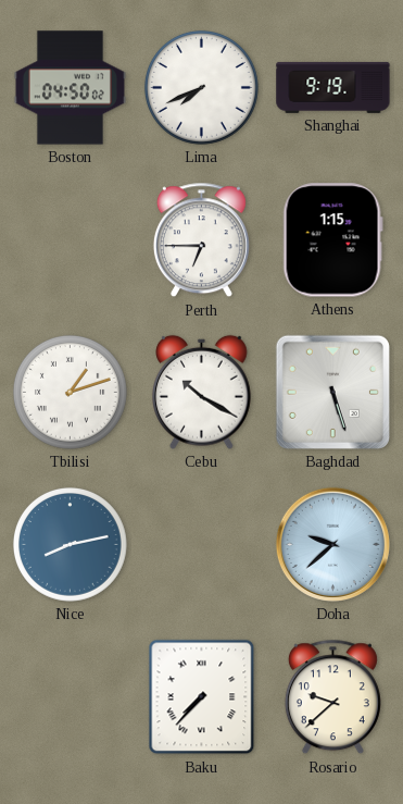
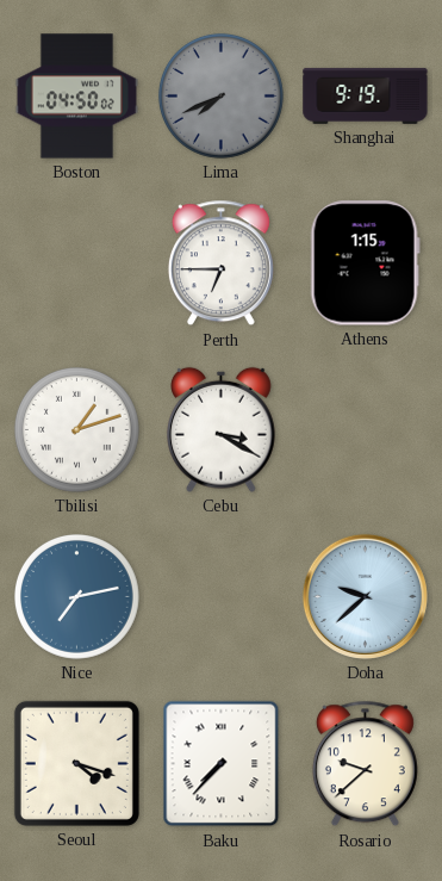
Lima dial: white -> grey
Cebu: 10:20 -> 3:20
Baghdad: 5:27 -> none
Nice: 8:13 -> 7:13
Seoul: none -> 4:18
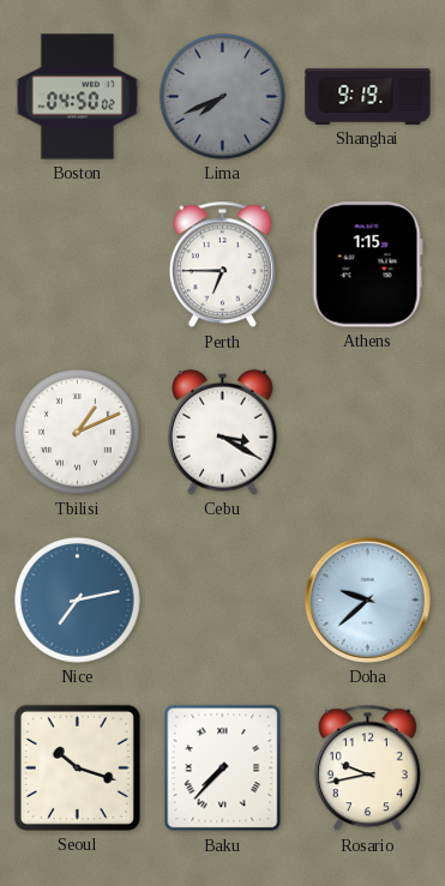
Tbilisi: 1:12 -> 1:11
Seoul: 4:18 -> 10:18
Rosario: 9:38 -> 9:43
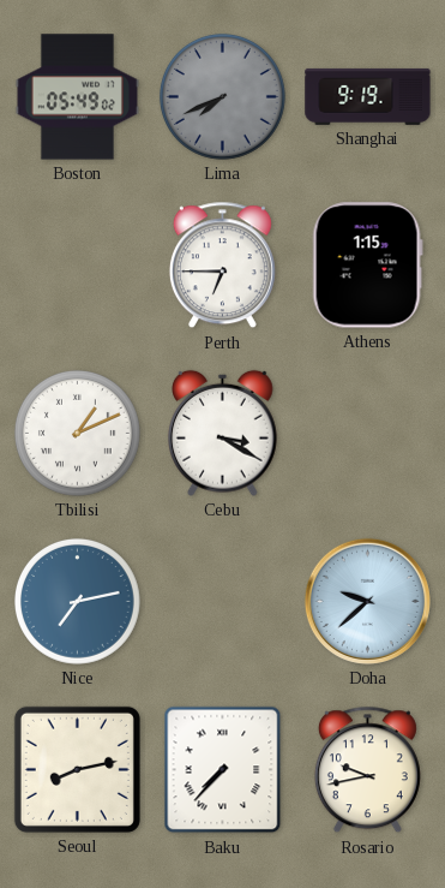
Boston: 04:50 -> 05:49
Seoul: 10:18 -> 8:13
